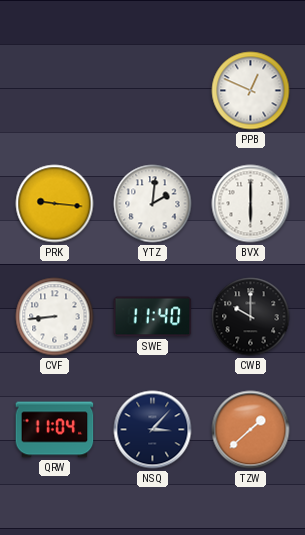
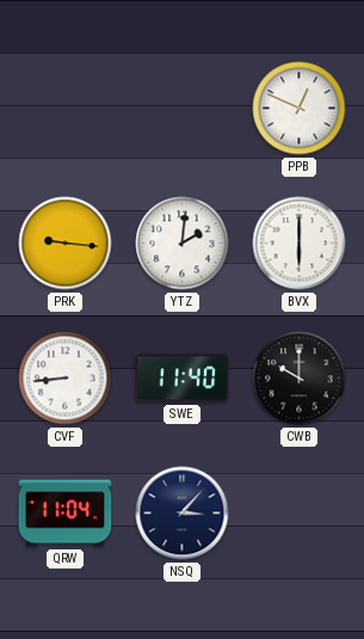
TZW: 1:38 -> none
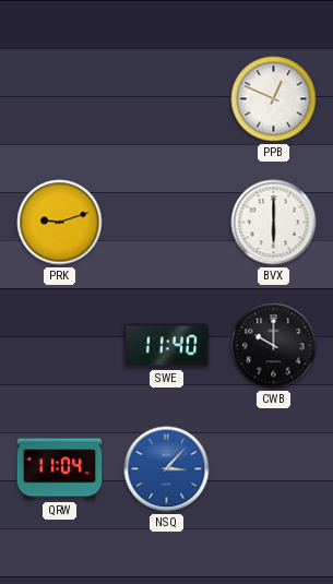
PRK: 9:16 -> 9:12
YTZ: 2:01 -> none
CVF: 8:44 -> none
NSQ dial: navy -> blue
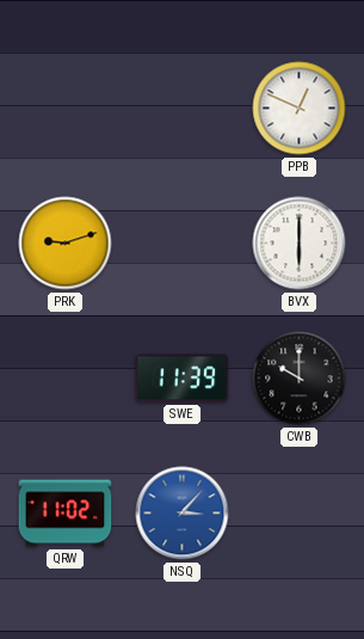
SWE: 11:40 -> 11:39
QRW: 11:04 -> 11:02
